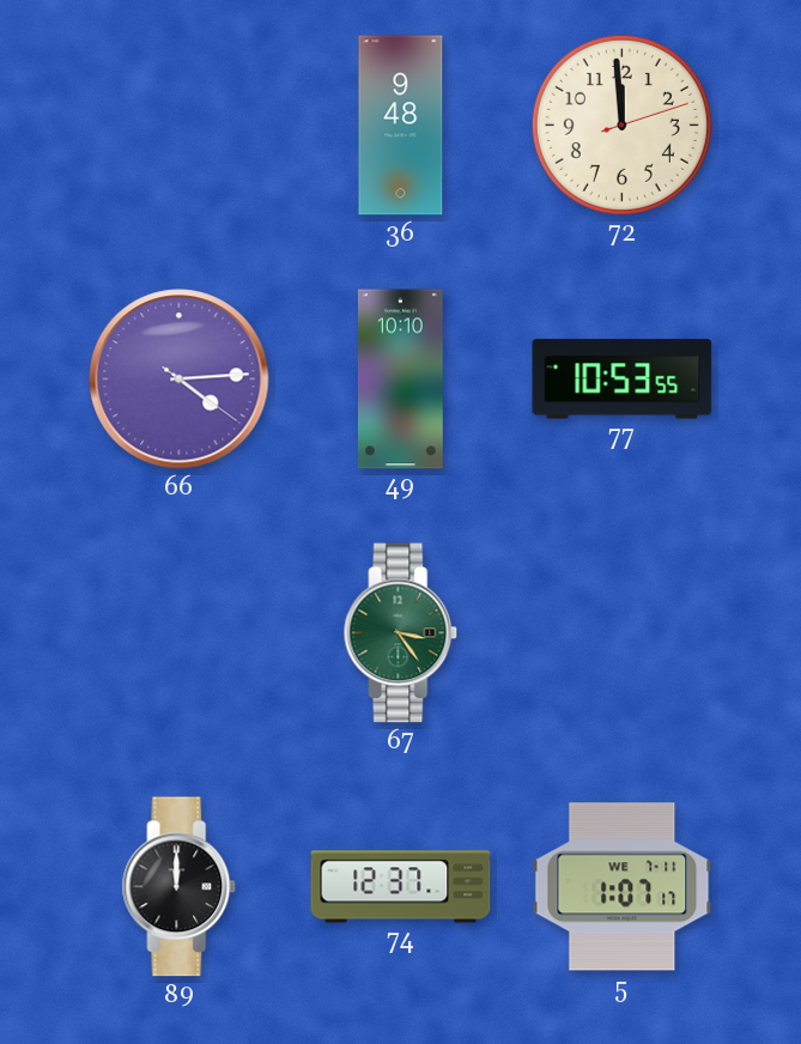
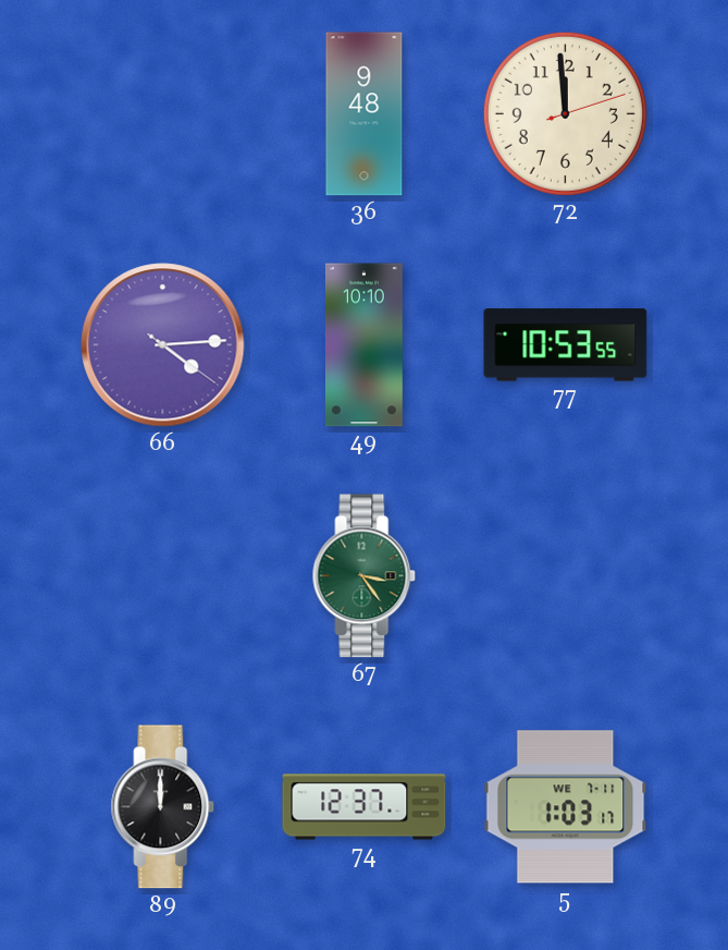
5: 1:07 -> 1:03
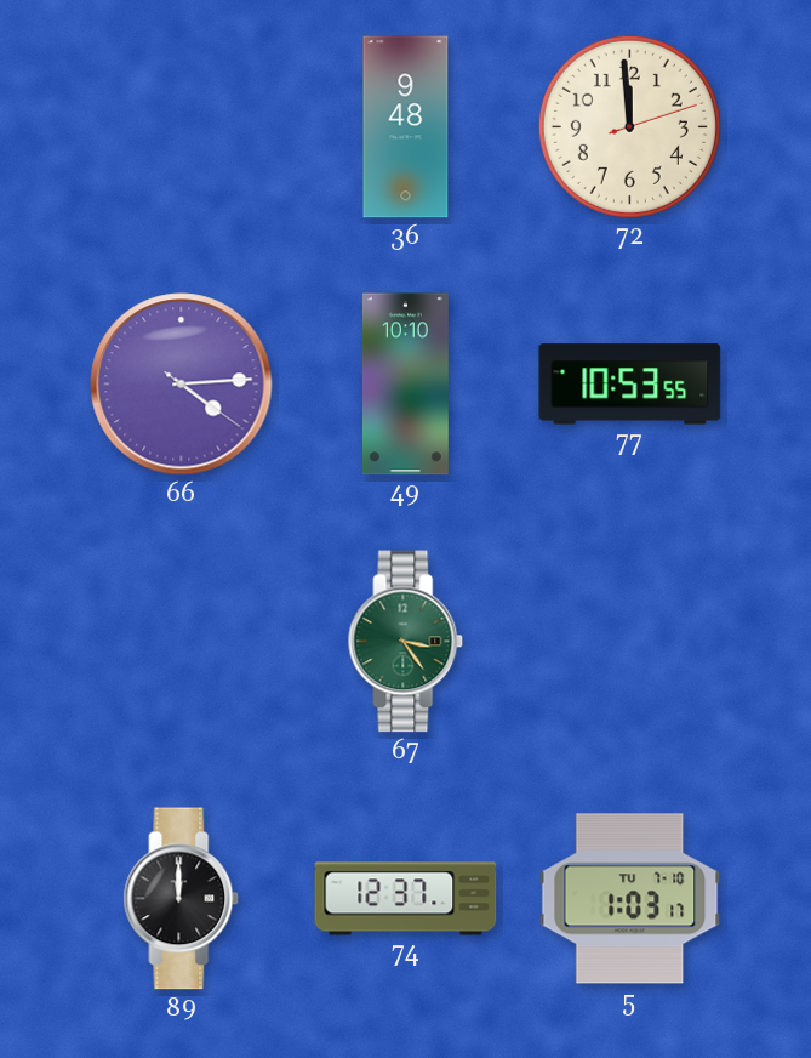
5 date: WE 7-11 -> TU 7-10
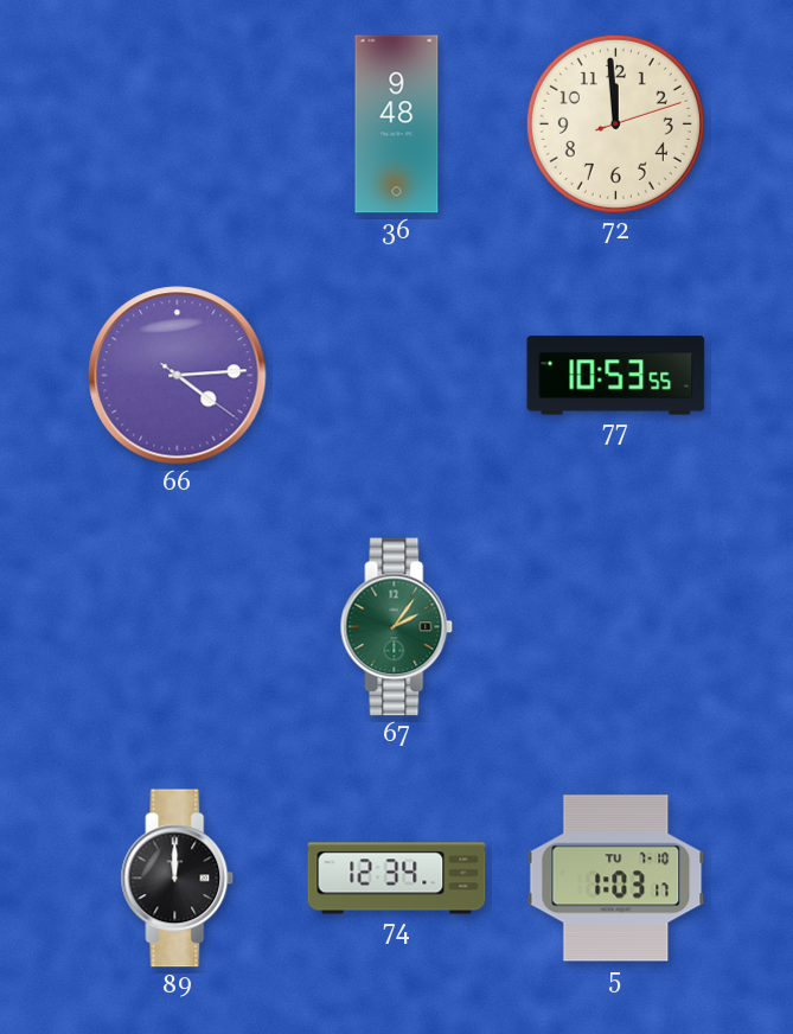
49: 10:10 -> none
67: 3:24 -> 2:06
74: 12:37 -> 12:34
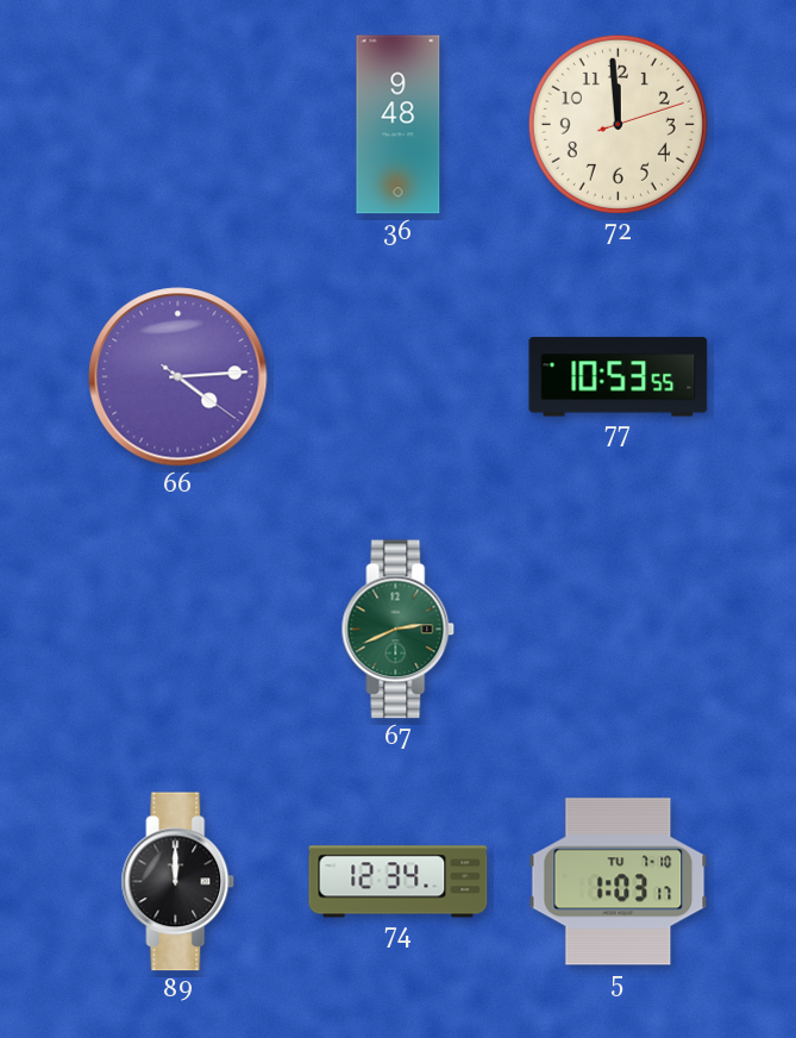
67: 2:06 -> 2:41
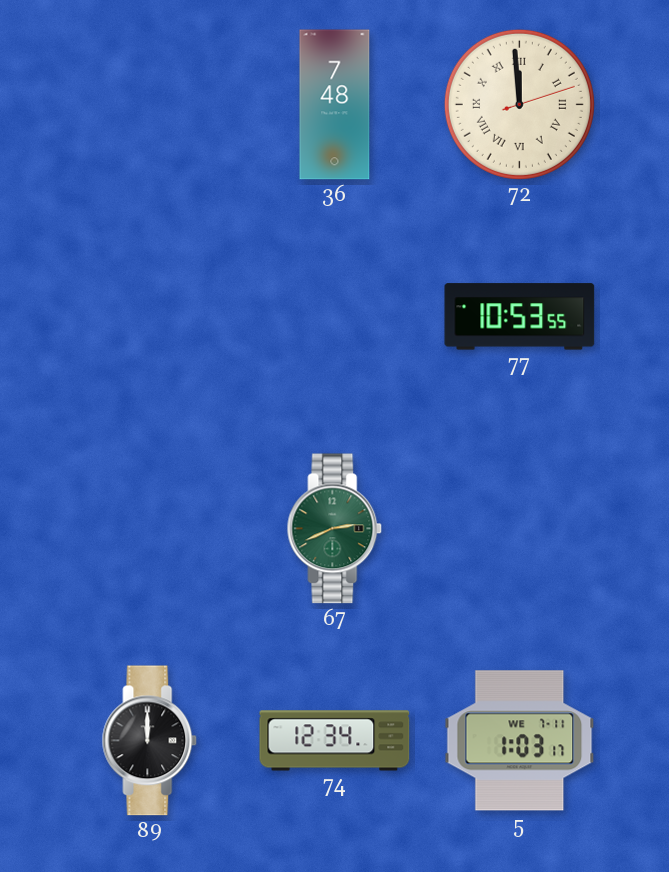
36: 9:48 -> 7:48
72 numerals: Arabic -> Roman
66: 4:14 -> none
5 date: TU 7-10 -> WE 7-11
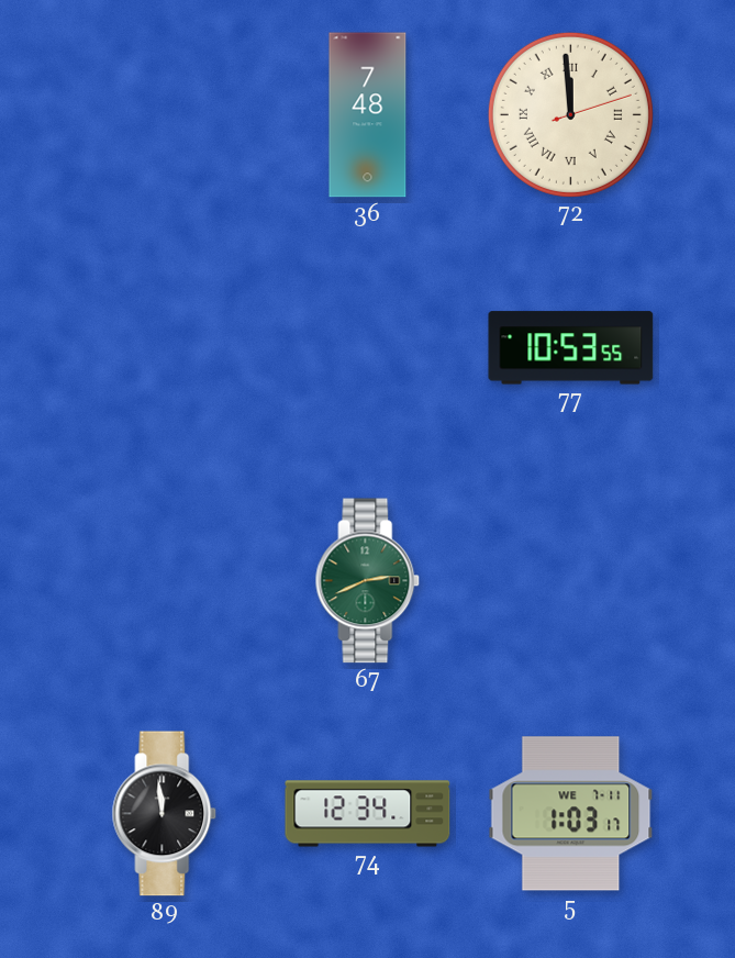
89: 12:00 -> 11:59
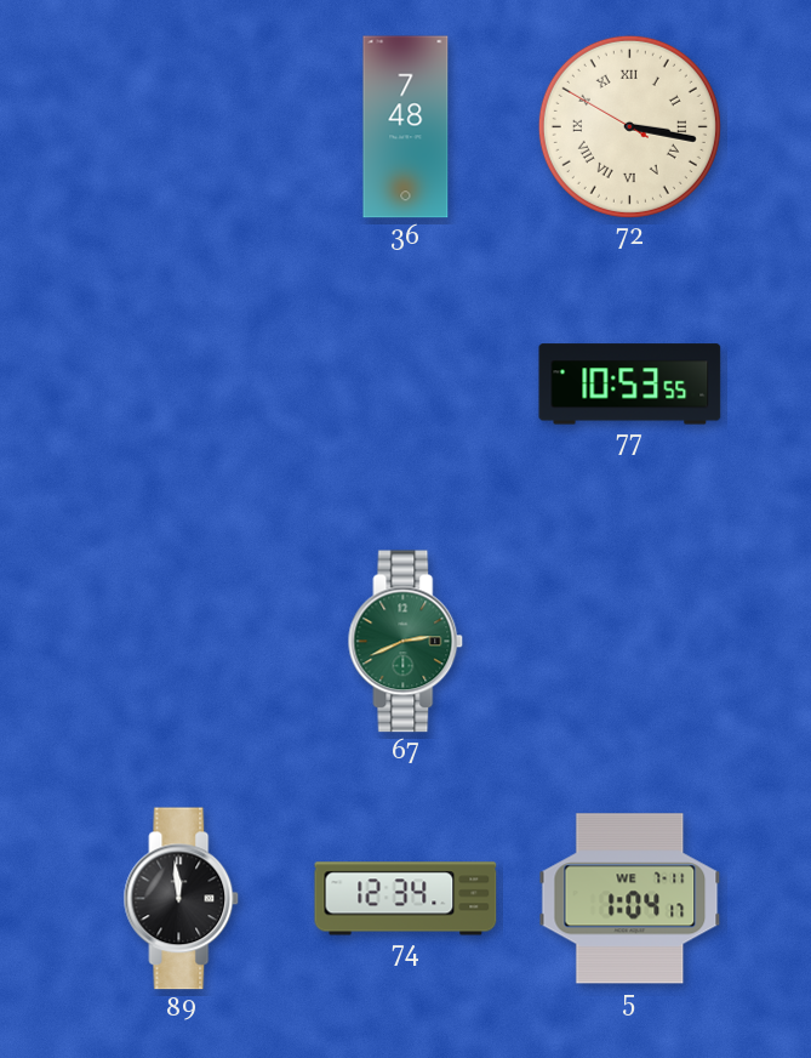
72: 11:59 -> 3:16
5: 1:03 -> 1:04
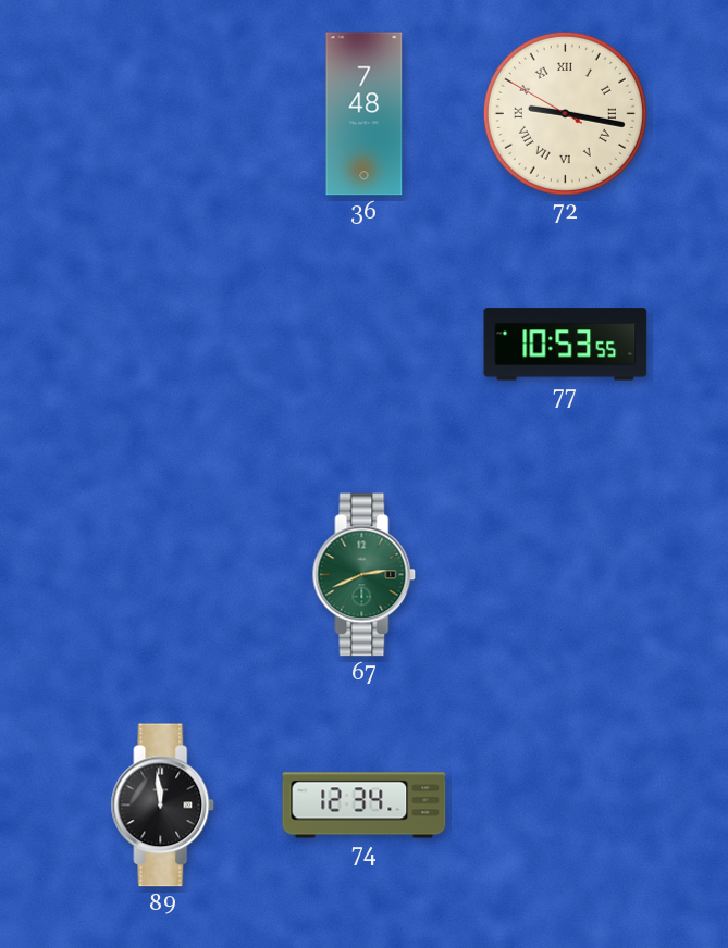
72: 3:16 -> 9:16
5: 1:04 -> none
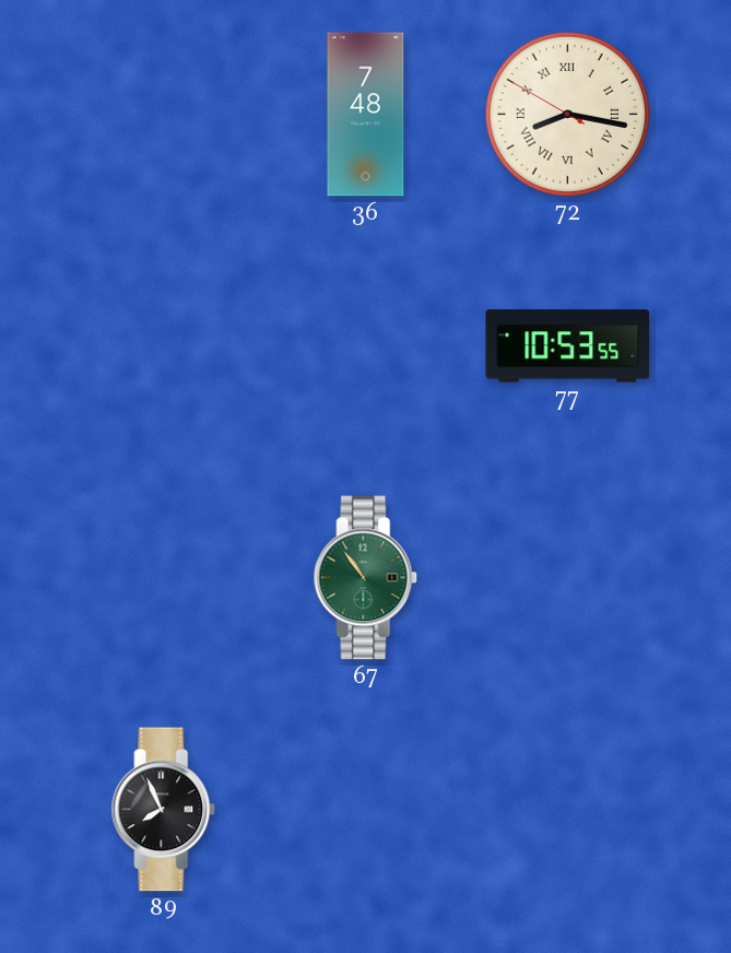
72: 9:16 -> 8:16
67: 2:41 -> 10:54
89: 11:59 -> 7:56
74: 12:34 -> none
